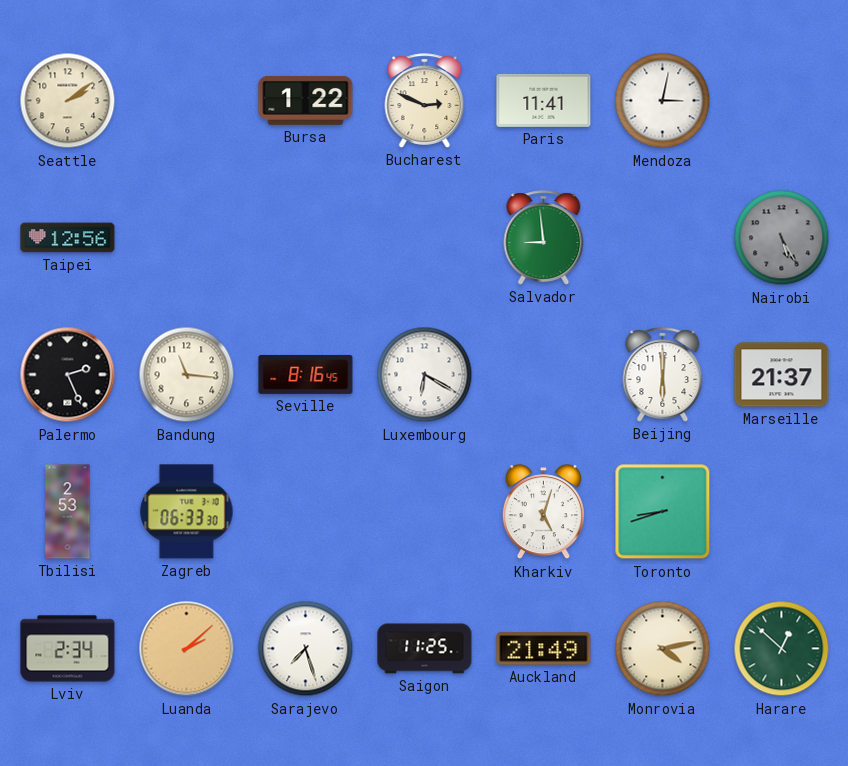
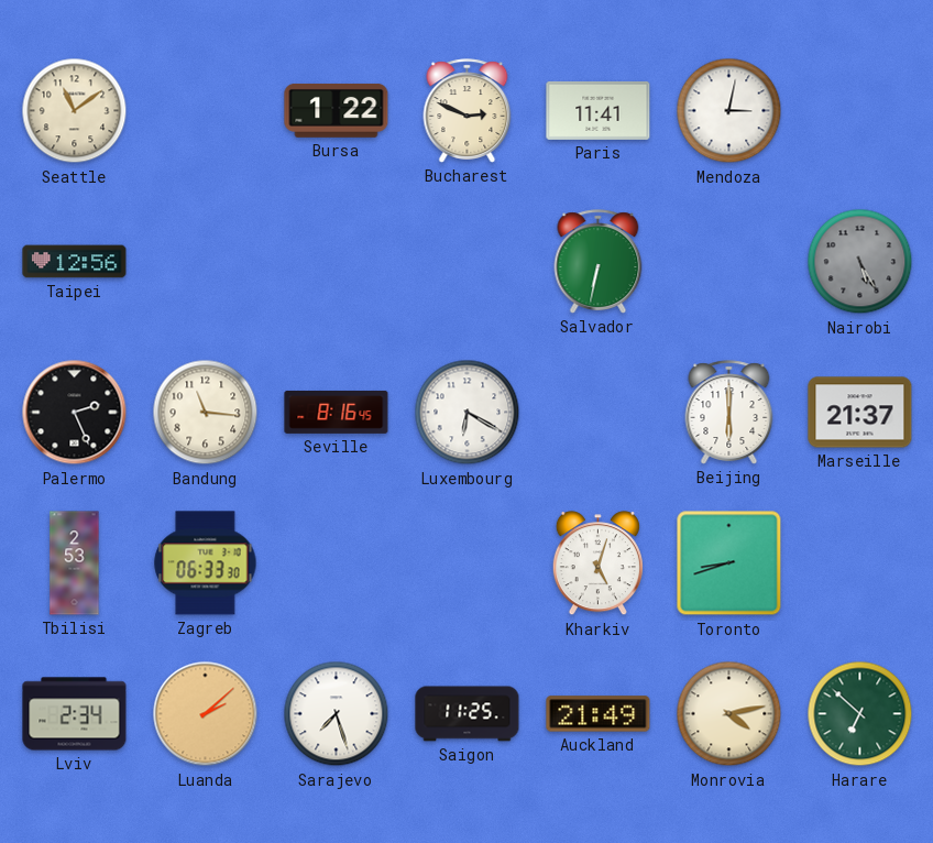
Seattle: 2:09 -> 11:09
Salvador: 8:59 -> 6:32
Harare: 12:52 -> 6:52
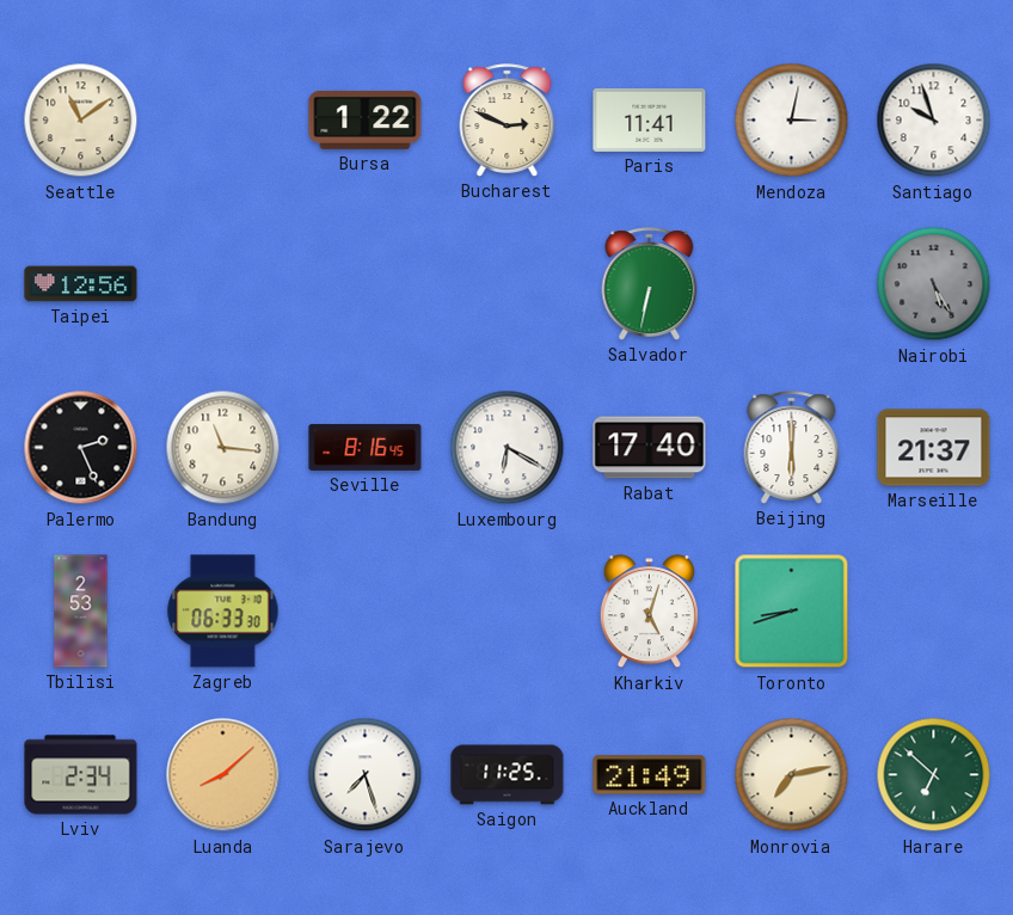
Santiago: none -> 9:57
Rabat: none -> 17:40
Luanda: 2:08 -> 8:08
Monrovia: 4:13 -> 7:13
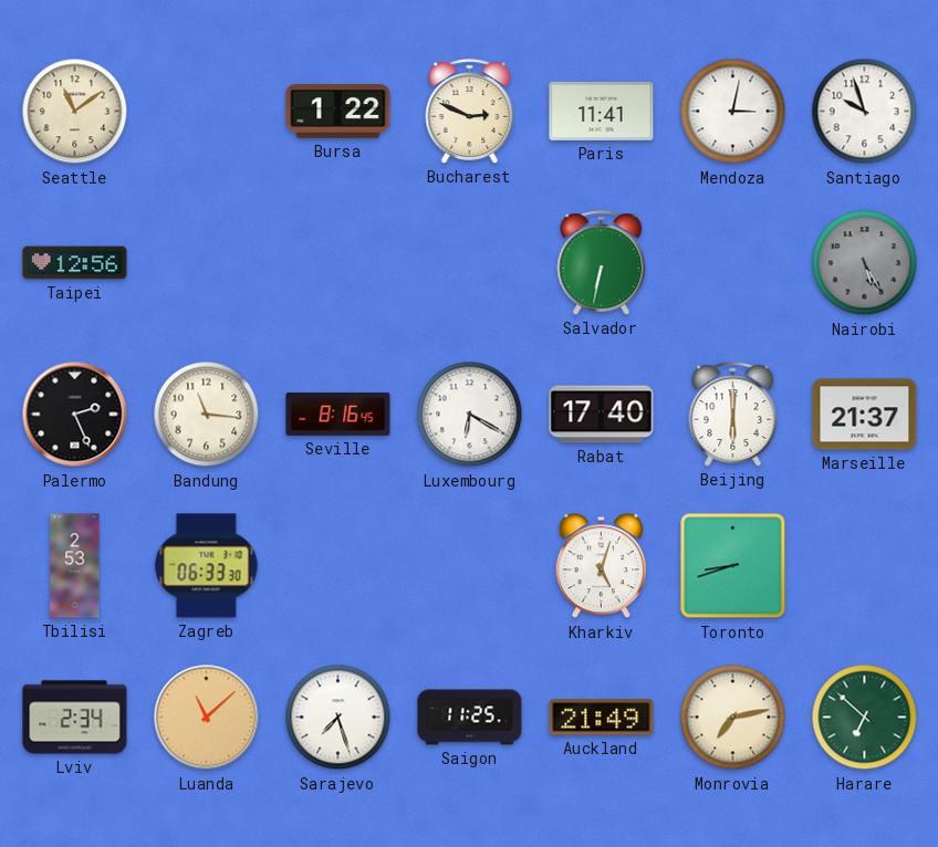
Luanda: 8:08 -> 11:08
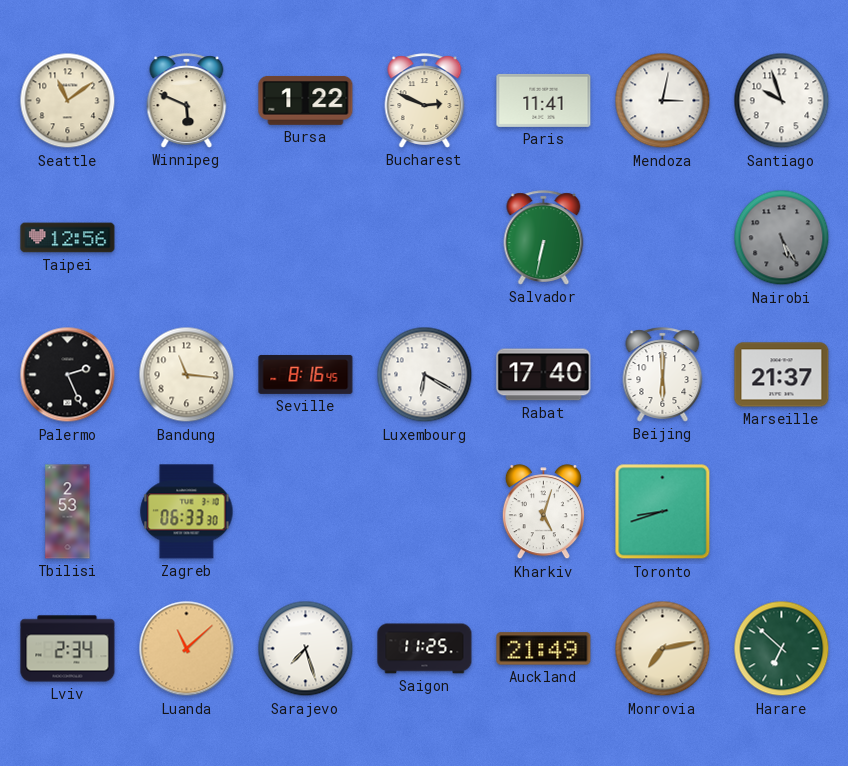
Winnipeg: none -> 5:49
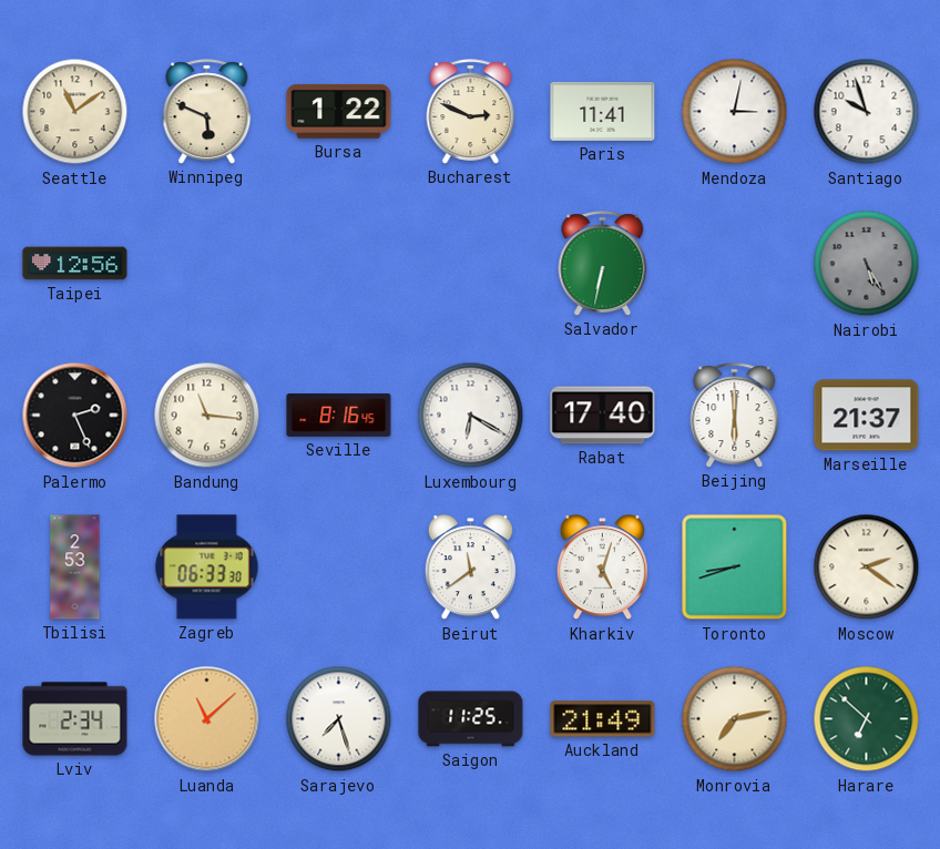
Beirut: none -> 11:39
Moscow: none -> 2:21
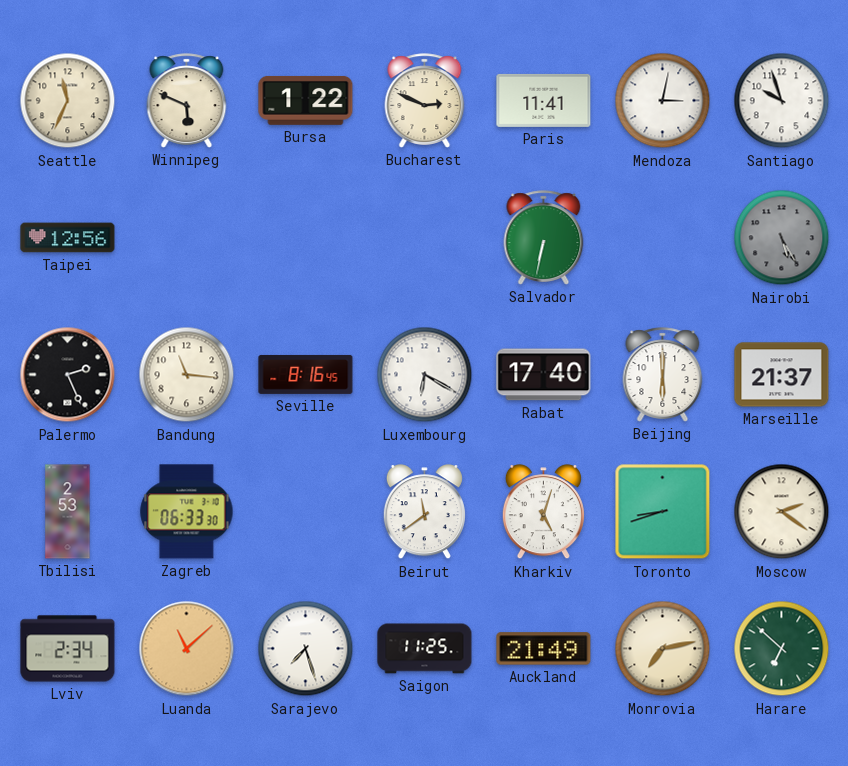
Seattle: 11:09 -> 11:34
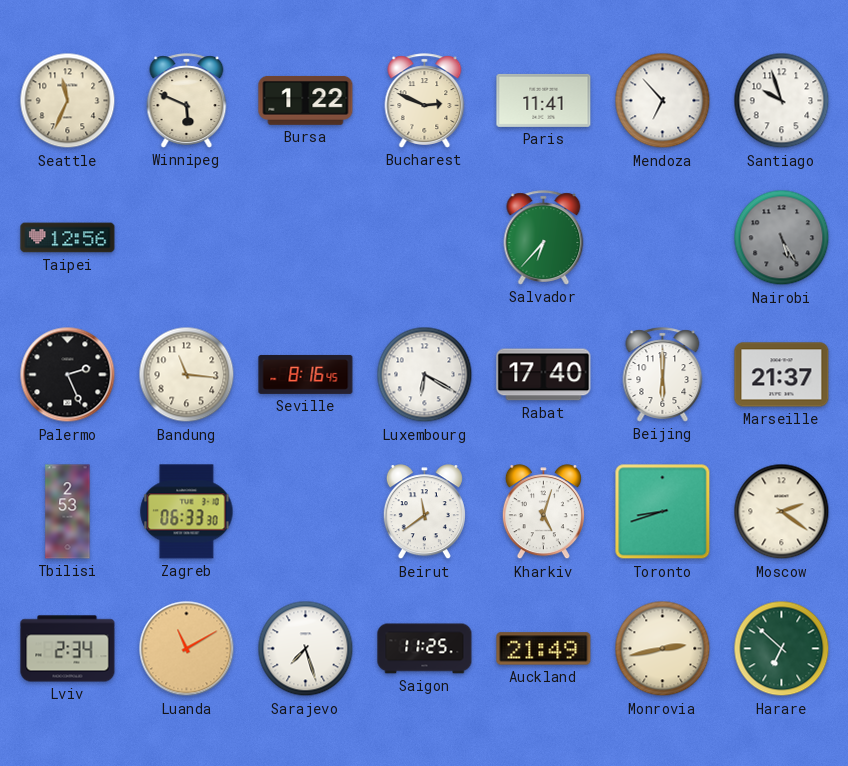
Mendoza: 3:02 -> 6:53
Salvador: 6:32 -> 6:37
Luanda: 11:08 -> 11:10
Monrovia: 7:13 -> 2:43
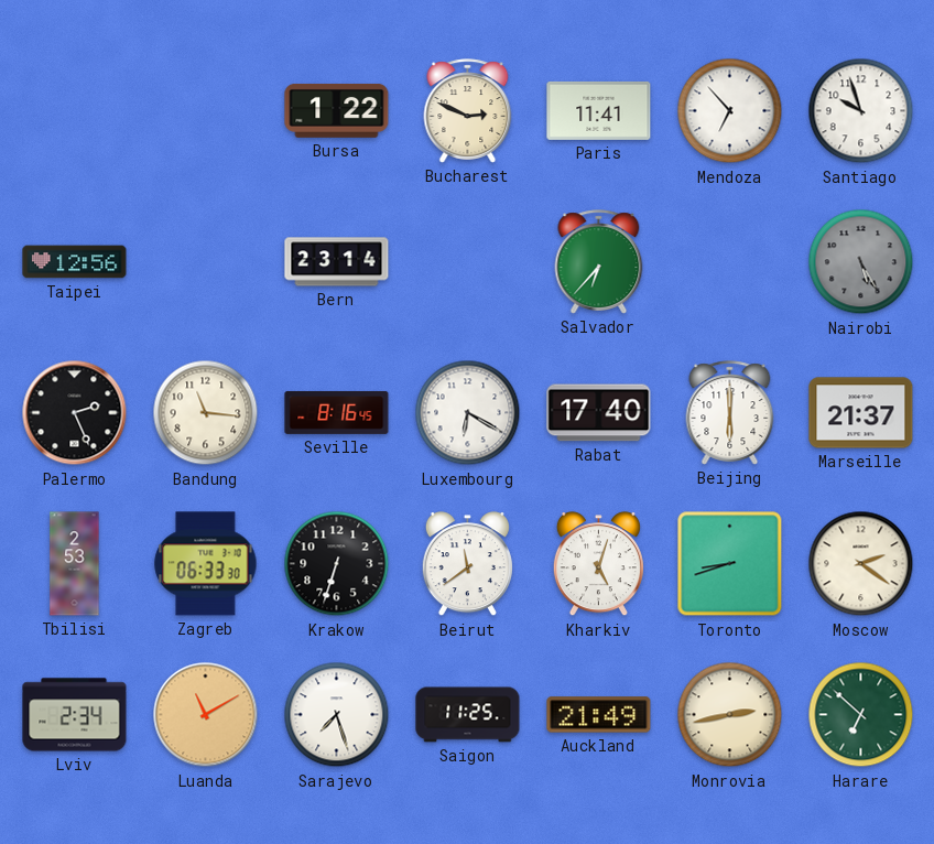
Seattle: 11:34 -> none
Winnipeg: 5:49 -> none
Bern: none -> 23:14
Krakow: none -> 6:33
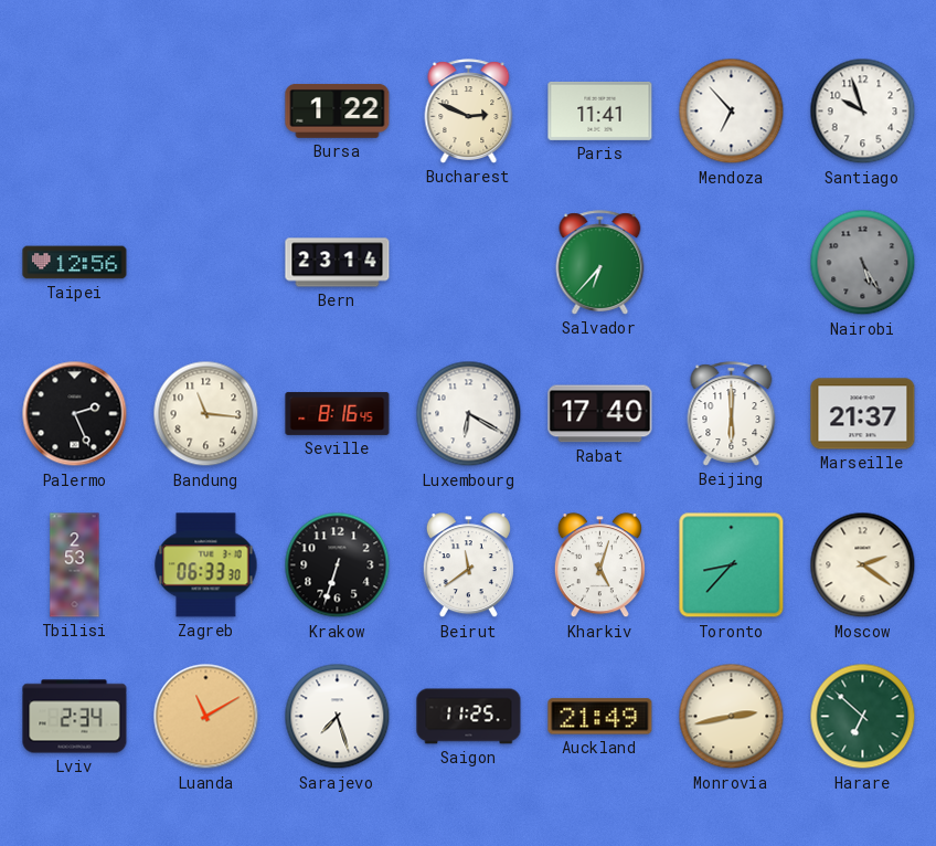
Toronto: 8:42 -> 8:37
